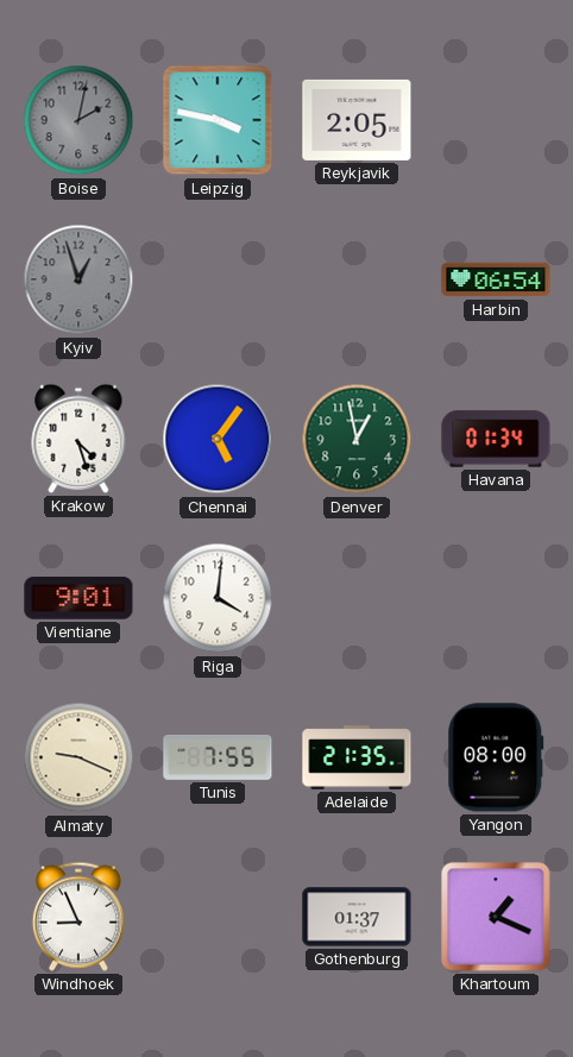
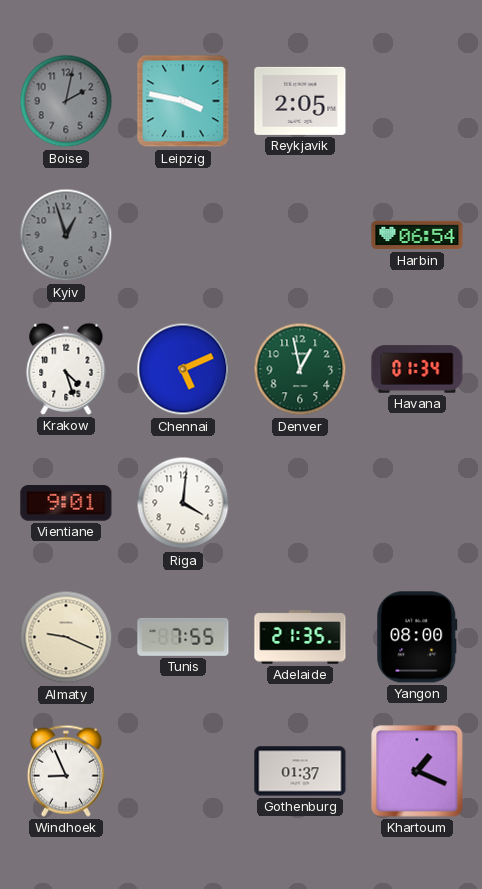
Chennai: 5:06 -> 5:11
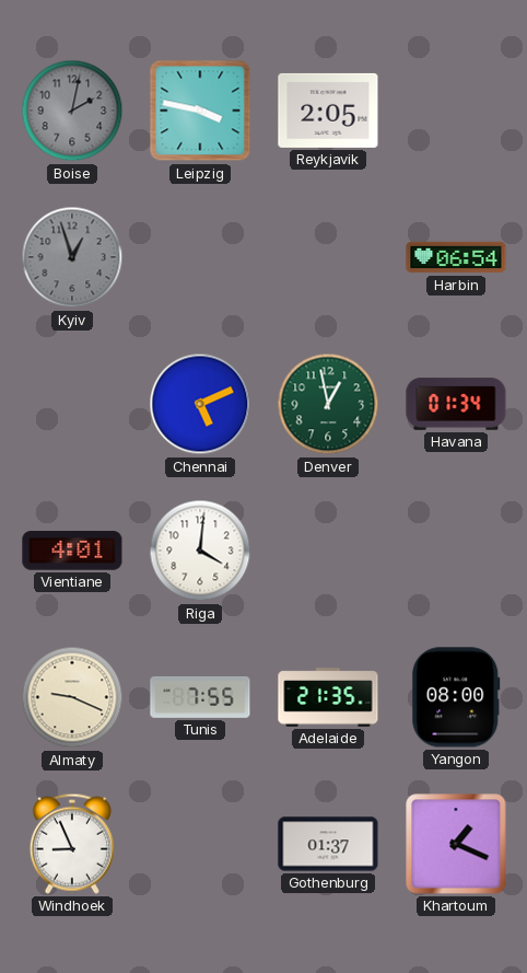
Krakow: 4:27 -> none
Vientiane: 9:01 -> 4:01
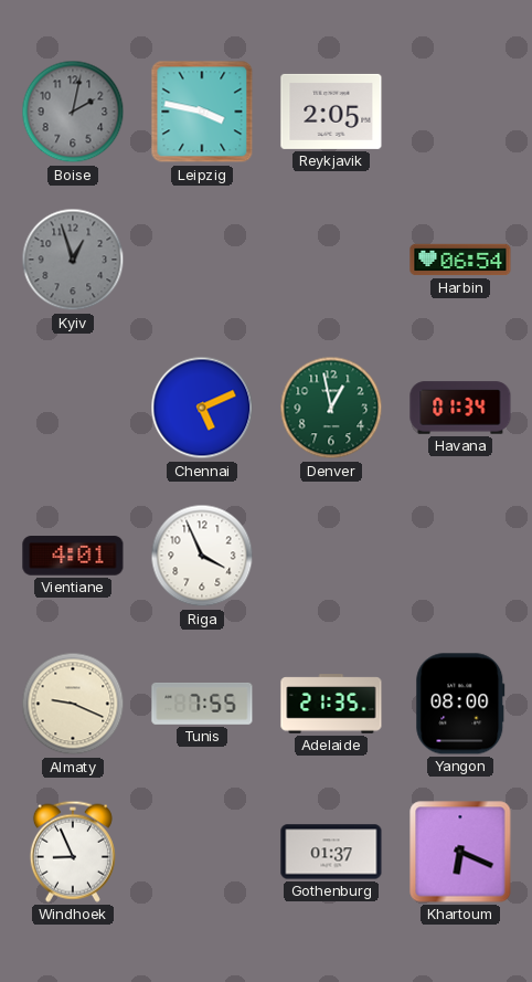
Riga: 4:01 -> 3:56
Khartoum: 1:19 -> 6:19
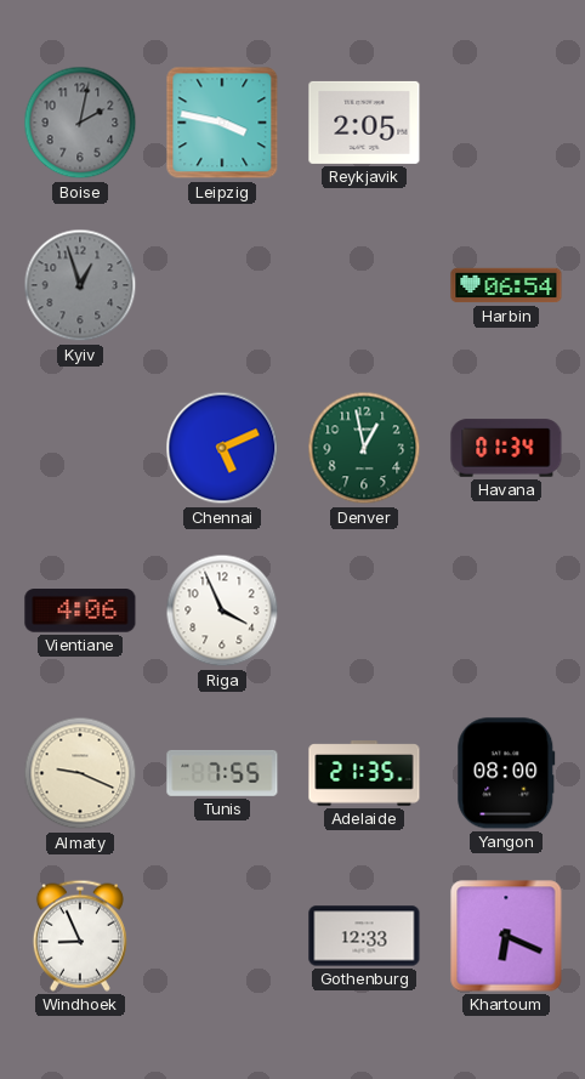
Vientiane: 4:01 -> 4:06
Gothenburg: 01:37 -> 12:33
